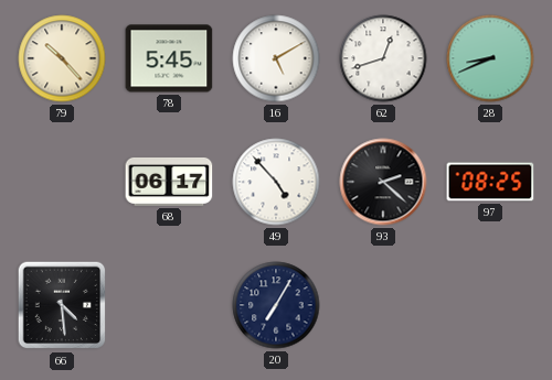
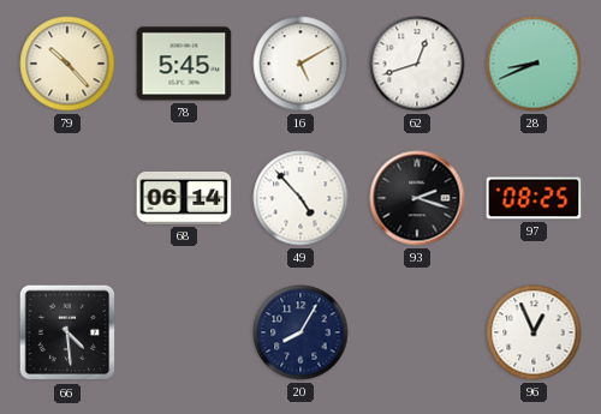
68: 06:17 -> 06:14
93: 2:22 -> 2:18
20: 7:05 -> 8:05
96: none -> 12:56
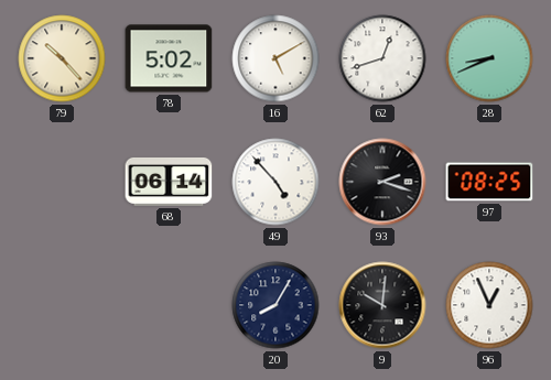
78: 5:45 -> 5:02
66: 4:29 -> none
9: none -> 10:01
